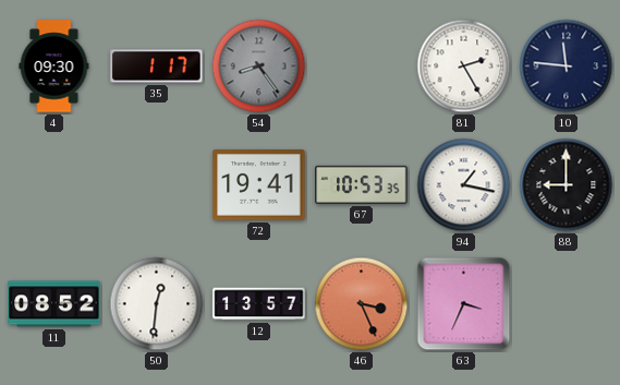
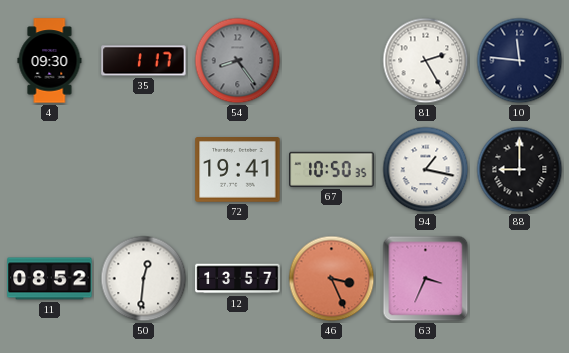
67: 10:53 -> 10:50
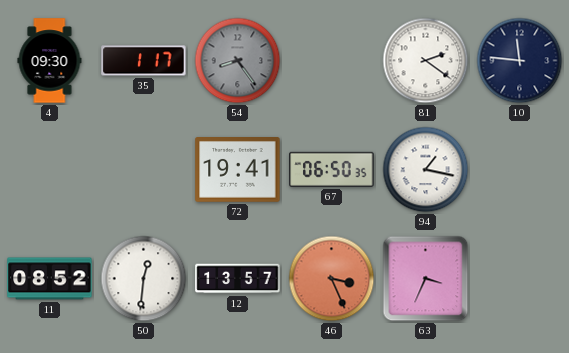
81: 2:25 -> 2:21
67: 10:50 -> 06:50
88: 9:00 -> none
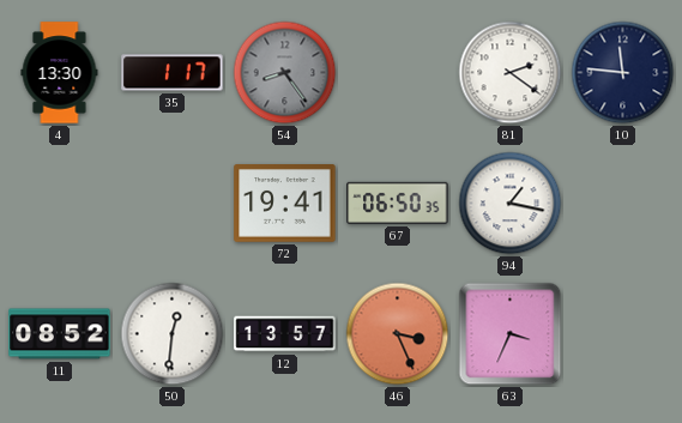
4: 09:30 -> 13:30
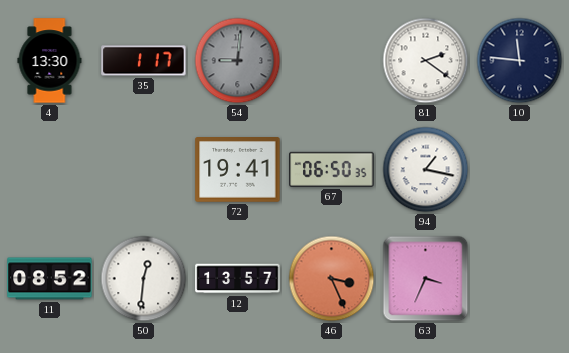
54: 8:24 -> 9:01
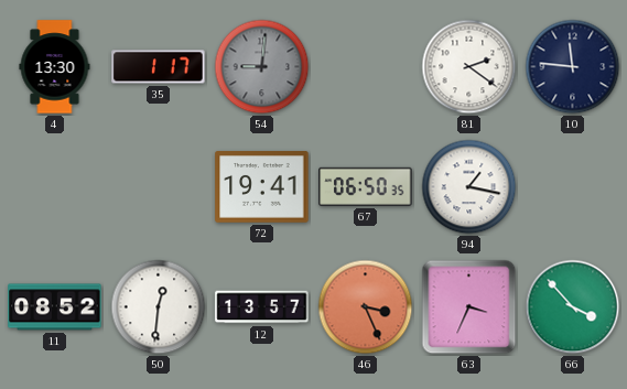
66: none -> 3:53
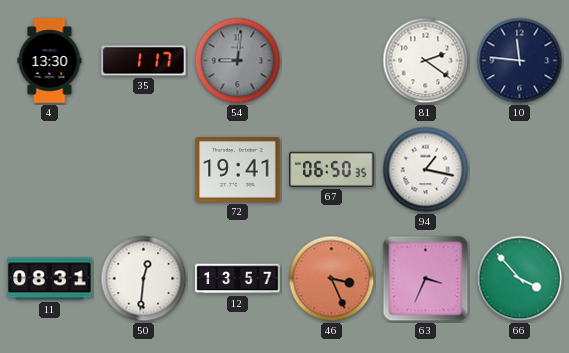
11: 08:52 -> 08:31
